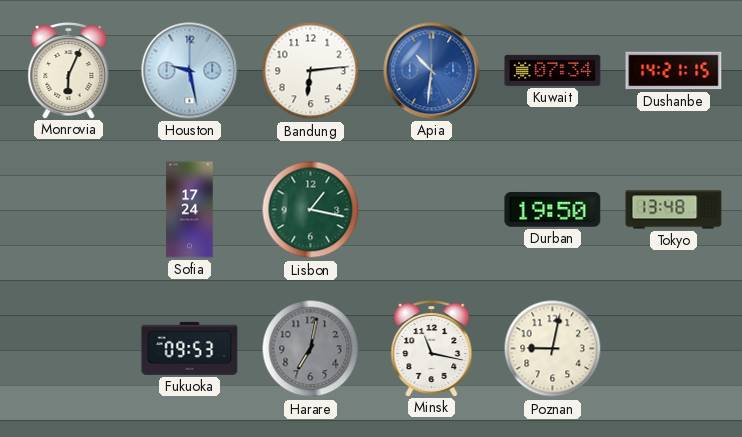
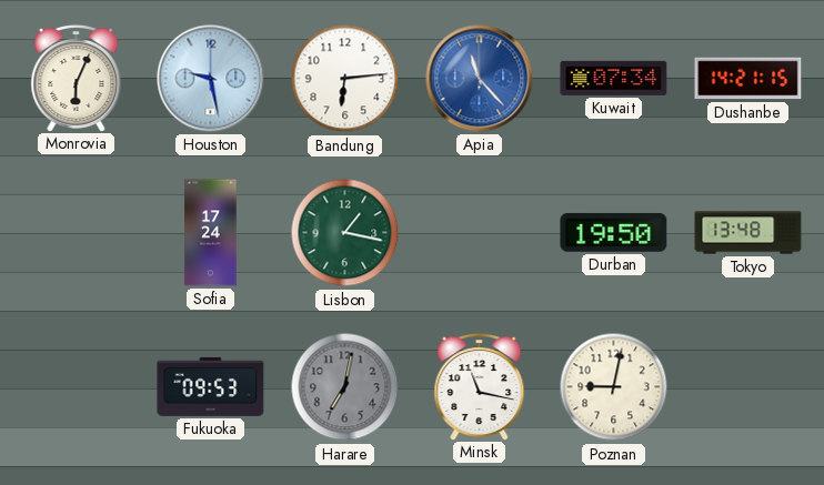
Apia: 10:31 -> 11:23
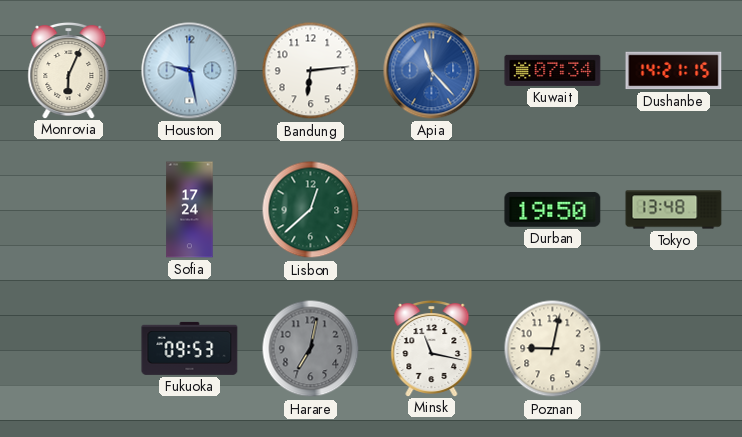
Lisbon: 1:17 -> 12:38
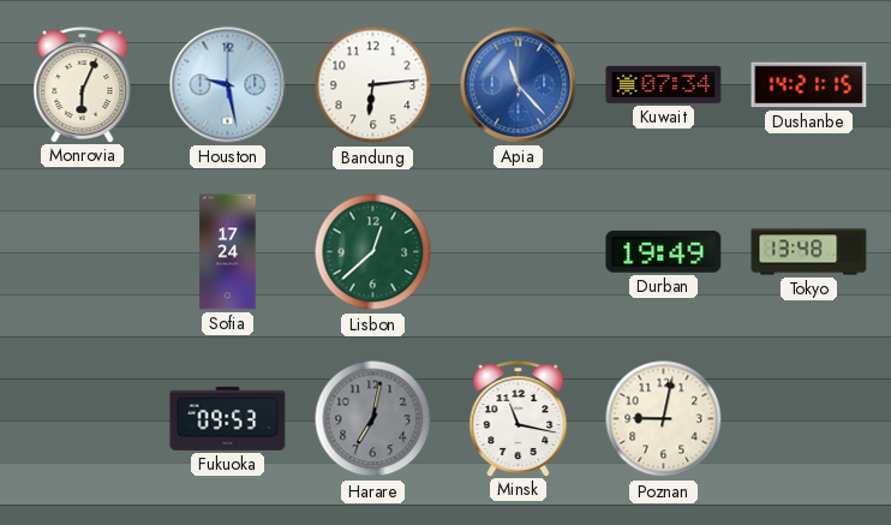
Durban: 19:50 -> 19:49
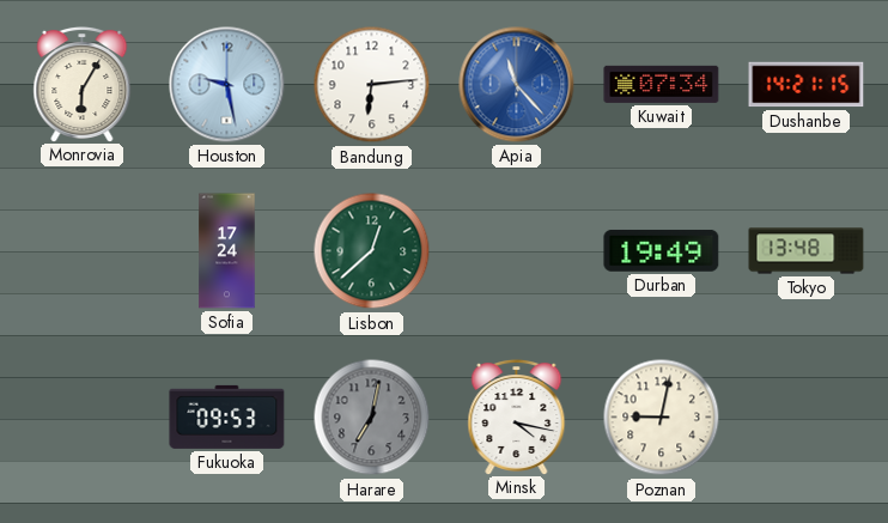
Monrovia: 6:04 -> 6:05
Minsk: 11:17 -> 4:17
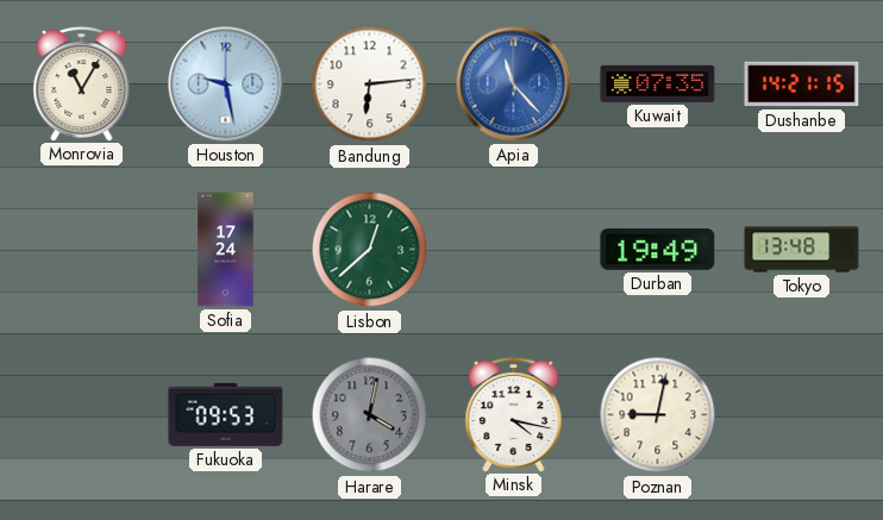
Monrovia: 6:05 -> 11:05
Kuwait: 07:34 -> 07:35
Harare: 7:02 -> 4:02
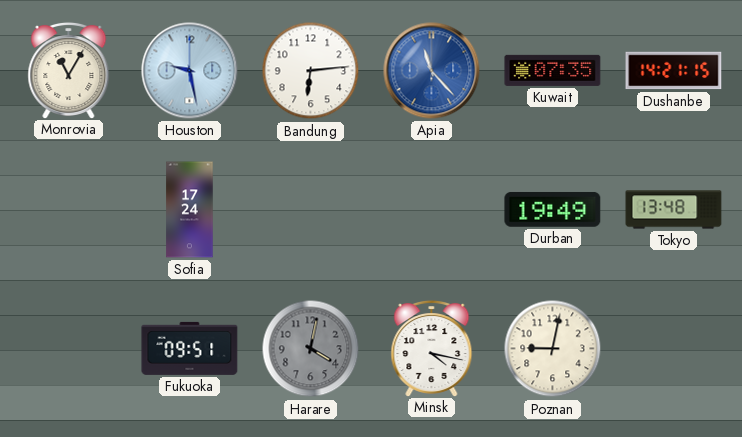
Lisbon: 12:38 -> none
Fukuoka: 09:53 -> 09:51
